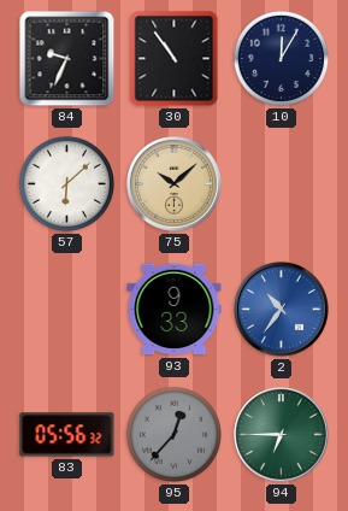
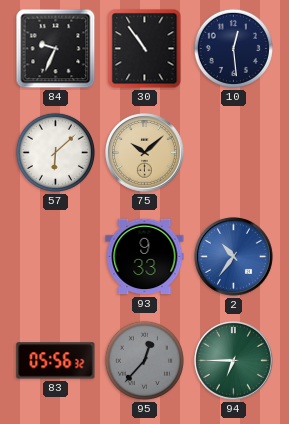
10: 12:05 -> 12:29
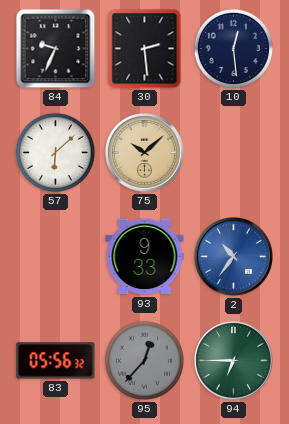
30: 10:54 -> 2:29
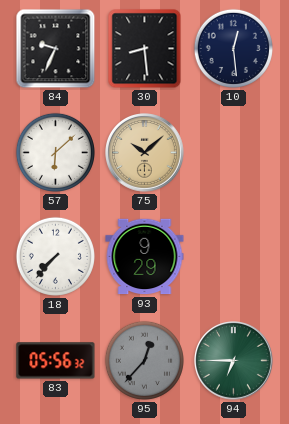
30: 2:29 -> 8:29
18: none -> 7:37
93: 9:33 -> 9:29
2: 10:36 -> none
